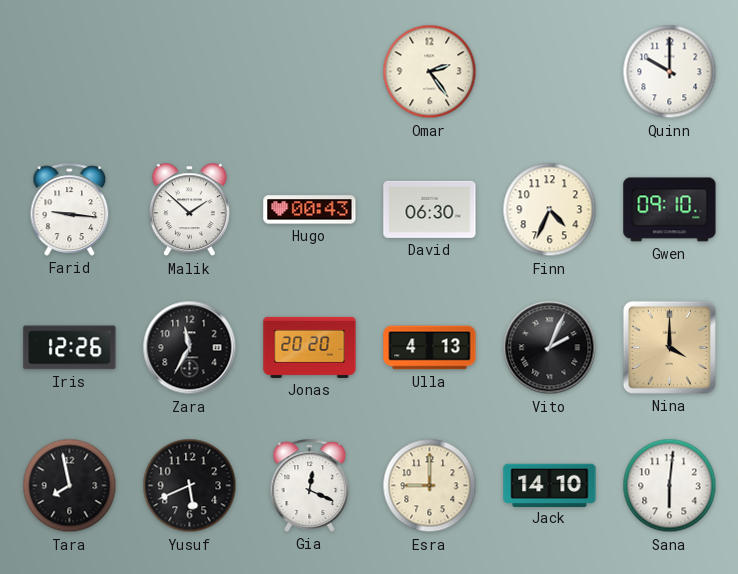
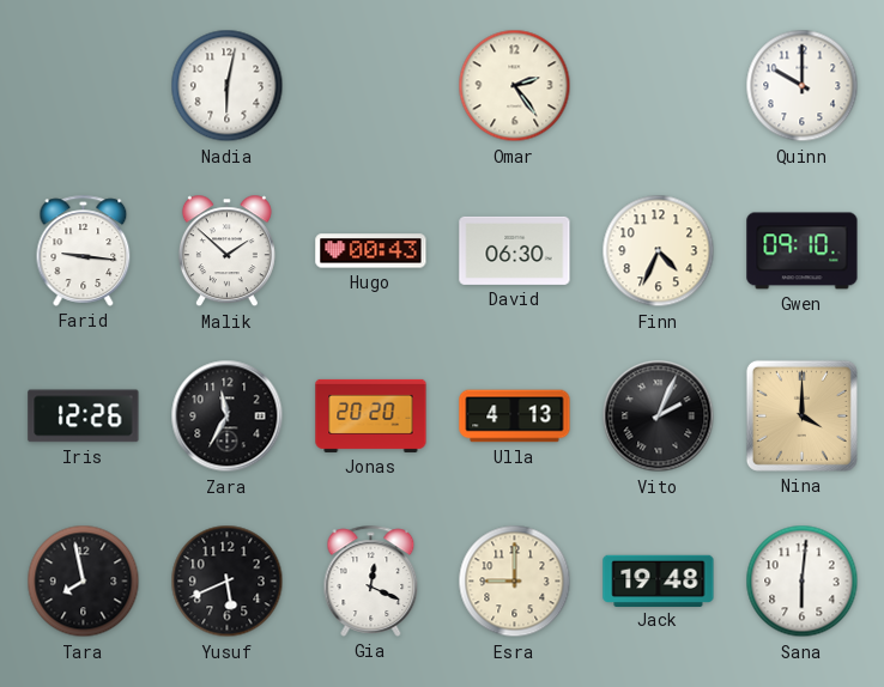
Nadia: none -> 6:02
Jack: 14:10 -> 19:48
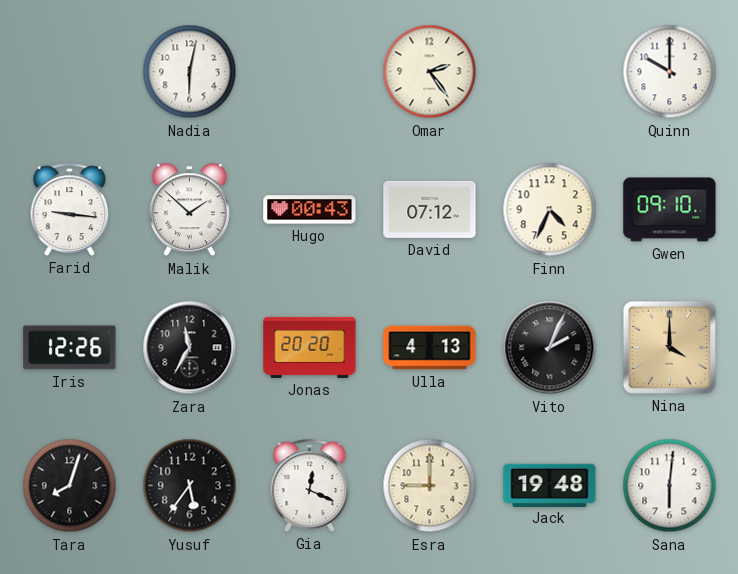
David: 06:30 -> 07:12
Tara: 7:58 -> 8:03
Yusuf: 5:41 -> 5:36
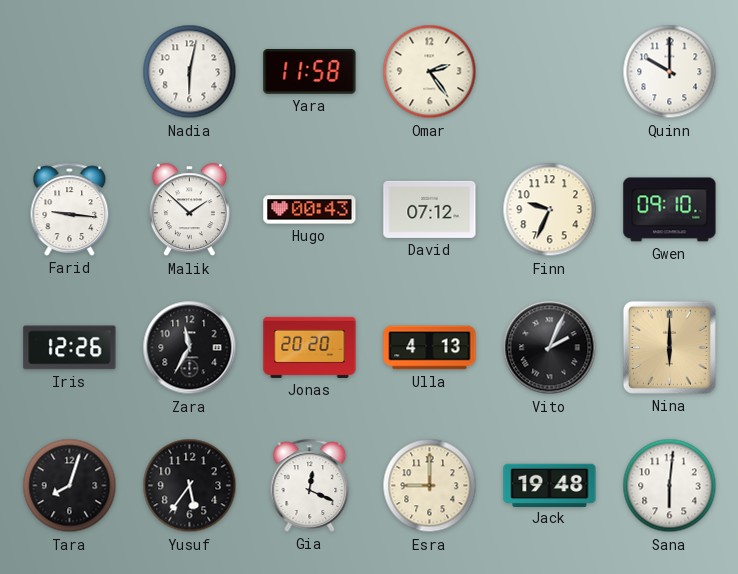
Yara: none -> 11:58
Finn: 4:34 -> 9:34
Nina: 4:00 -> 6:00
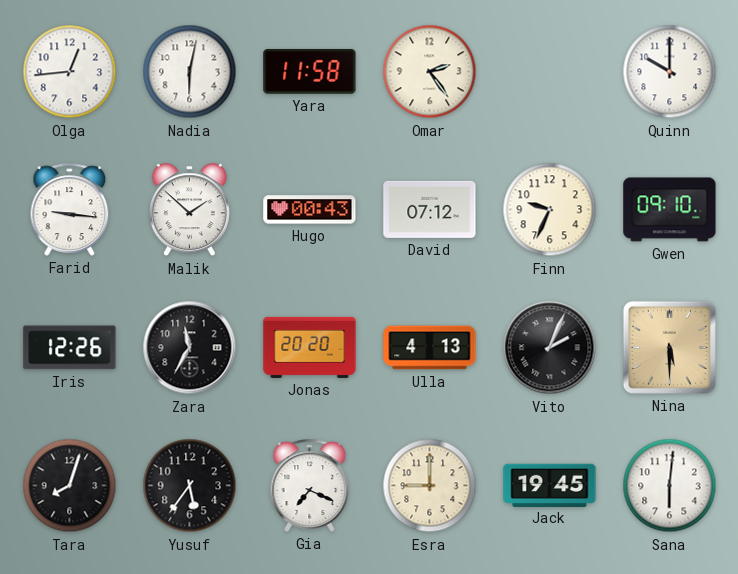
Olga: none -> 12:44
Nina: 6:00 -> 5:30
Gia: 12:19 -> 7:19
Jack: 19:48 -> 19:45
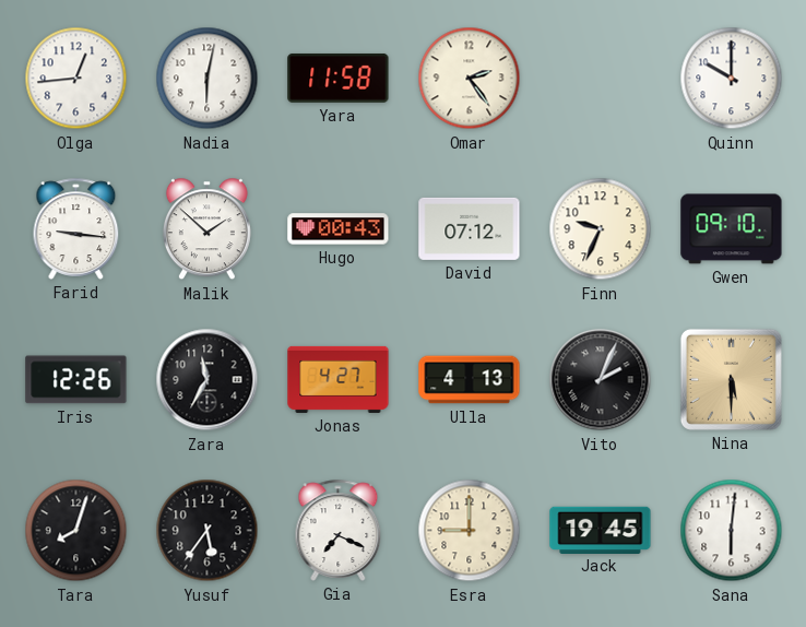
Jonas: 20:20 -> 4:27
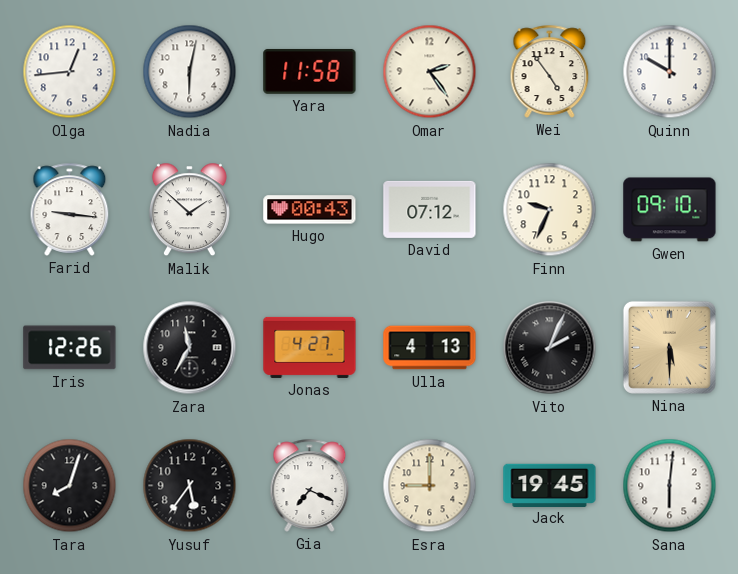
Wei: none -> 4:54
